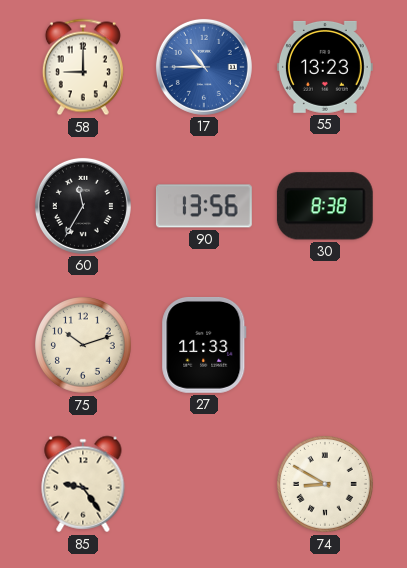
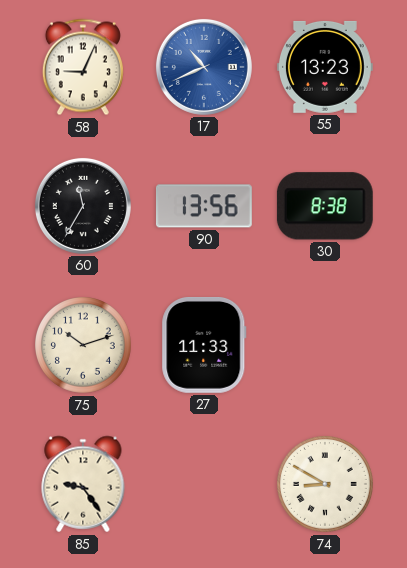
58: 9:00 -> 9:04
17: 10:45 -> 10:41
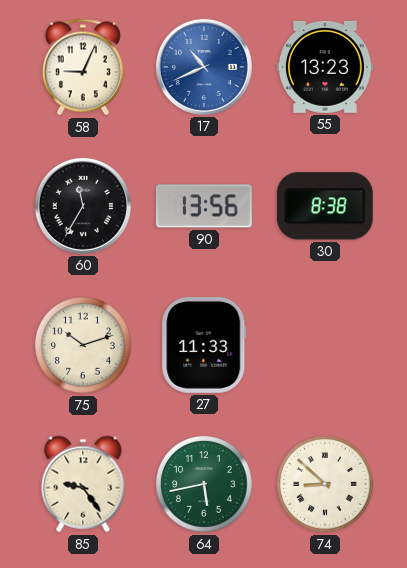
64: none -> 5:43
74: 8:50 -> 8:52
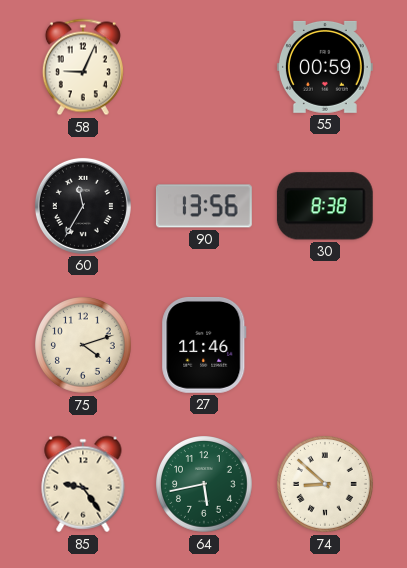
17: 10:41 -> none
55: 13:23 -> 00:59
75: 10:12 -> 4:12
27: 11:33 -> 11:46
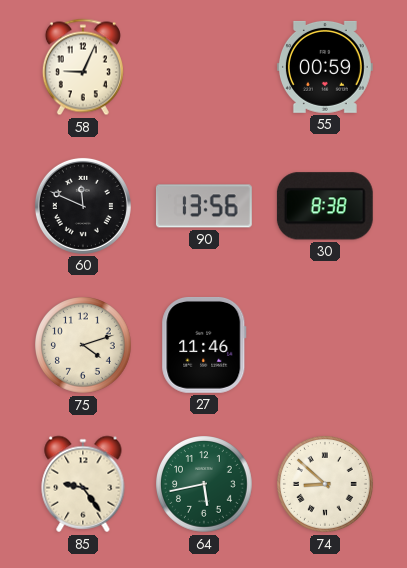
60: 11:35 -> 11:49
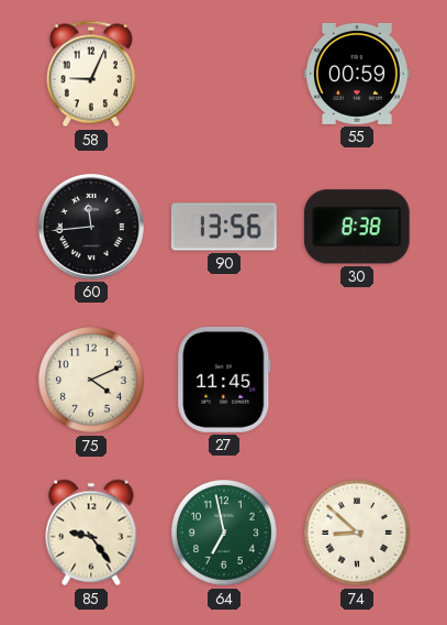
60: 11:49 -> 11:44
75: 4:12 -> 4:11
27: 11:46 -> 11:45
64: 5:43 -> 6:58
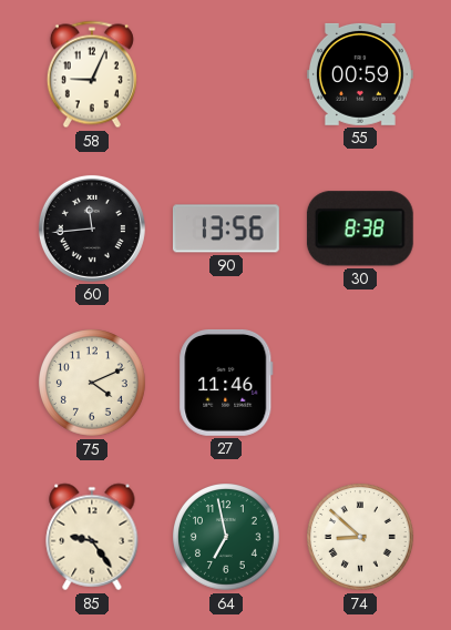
27: 11:45 -> 11:46
